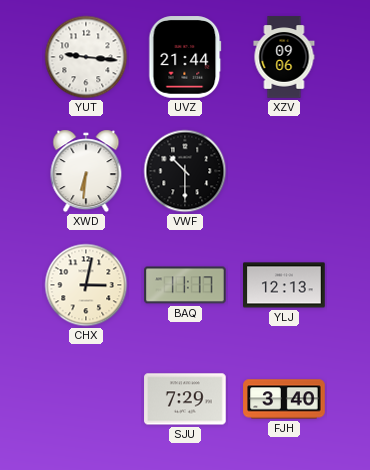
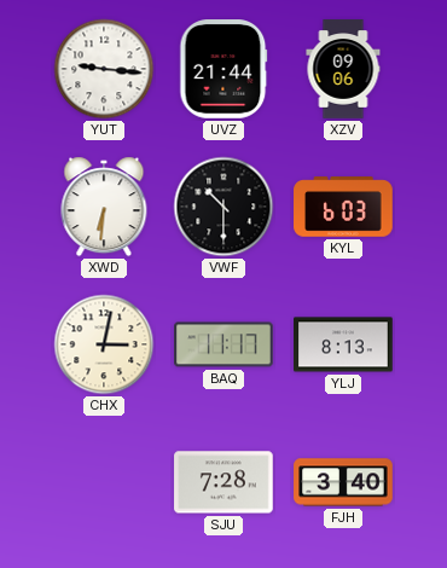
KYL: none -> 6:03
YLJ: 12:13 -> 8:13
SJU: 7:29 -> 7:28
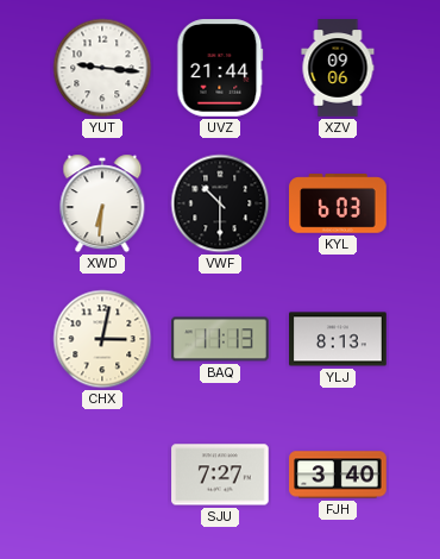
BAQ: 11:17 -> 11:13
SJU: 7:28 -> 7:27
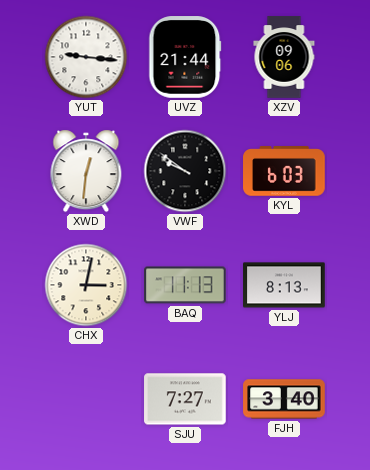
XWD: 6:31 -> 12:31
VWF: 10:30 -> 9:51
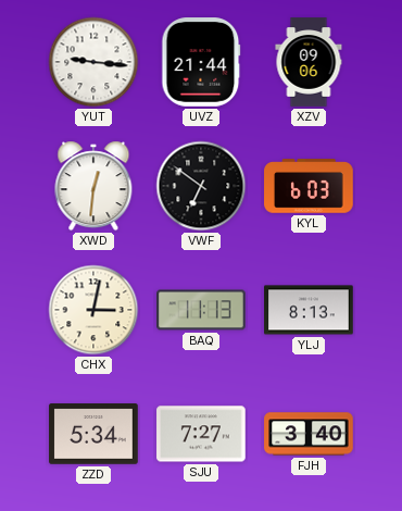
VWF: 9:51 -> 6:51
ZZD: none -> 5:34
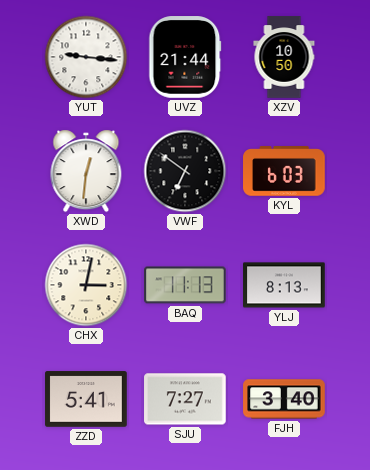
XZV: 09:06 -> 10:50
ZZD: 5:34 -> 5:41
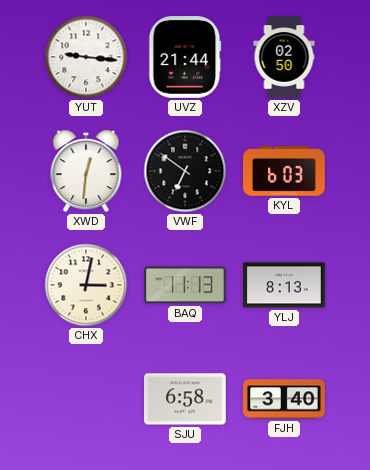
XZV: 10:50 -> 02:50
ZZD: 5:41 -> none
SJU: 7:27 -> 6:58
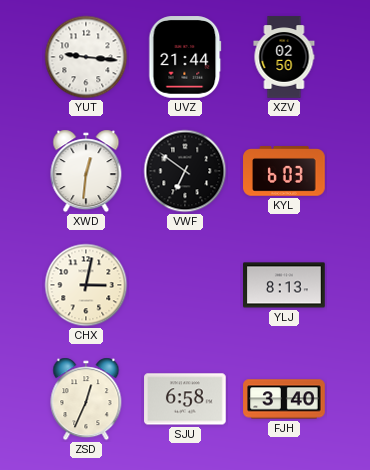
BAQ: 11:13 -> none
ZSD: none -> 12:34
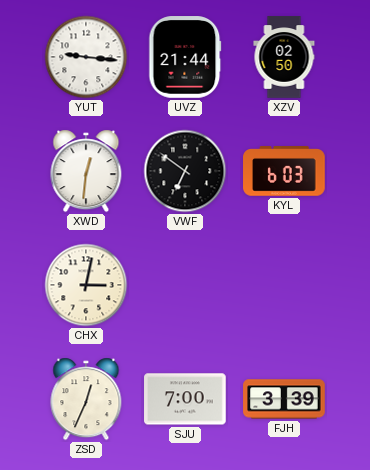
YLJ: 8:13 -> none
SJU: 6:58 -> 7:00
FJH: 3:40 -> 3:39
